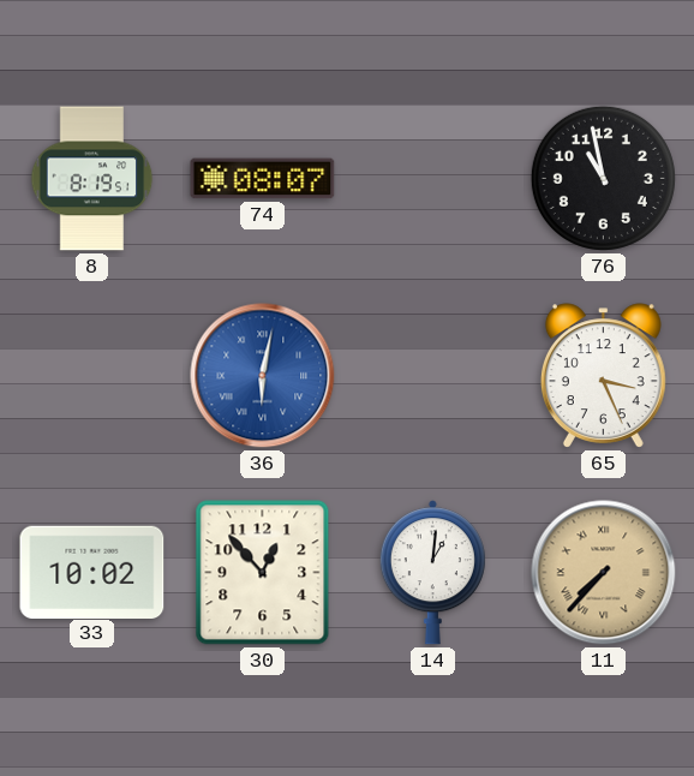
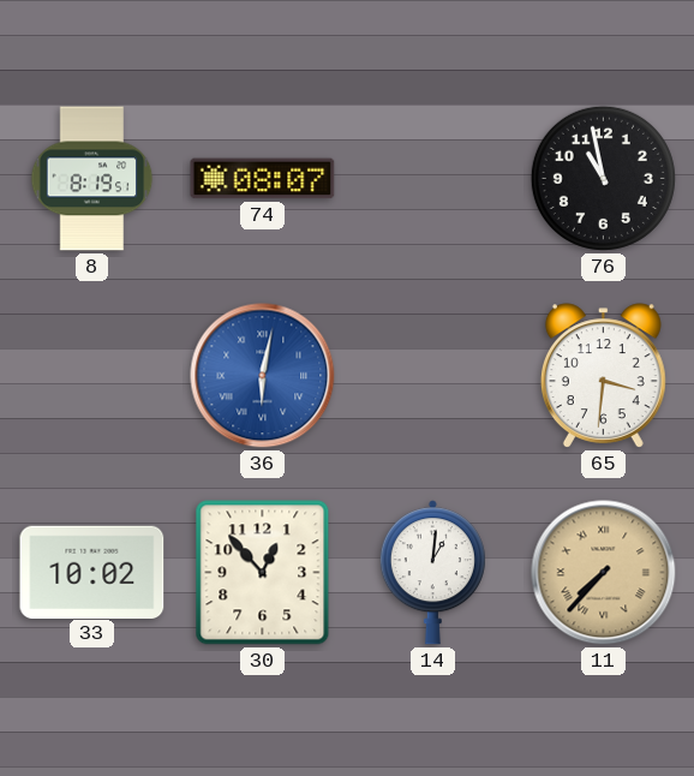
65: 3:26 -> 3:31
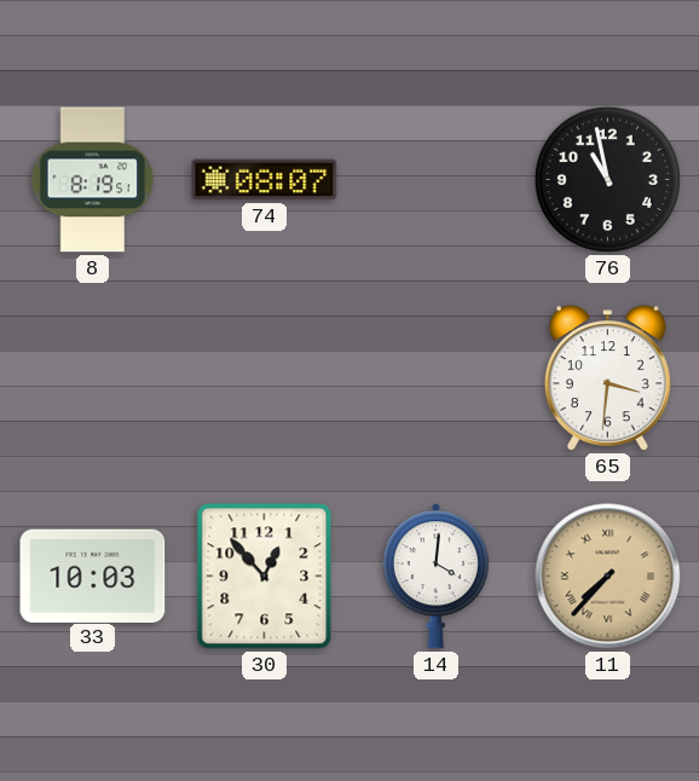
36: 6:02 -> none
33: 10:02 -> 10:03
14: 1:01 -> 4:01
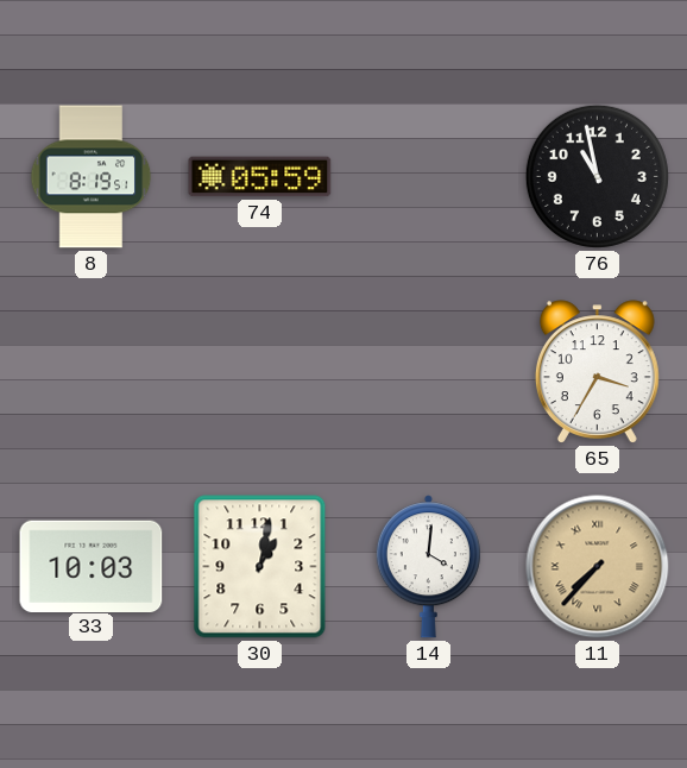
74: 08:07 -> 05:59
65: 3:31 -> 3:35
30: 12:53 -> 1:02
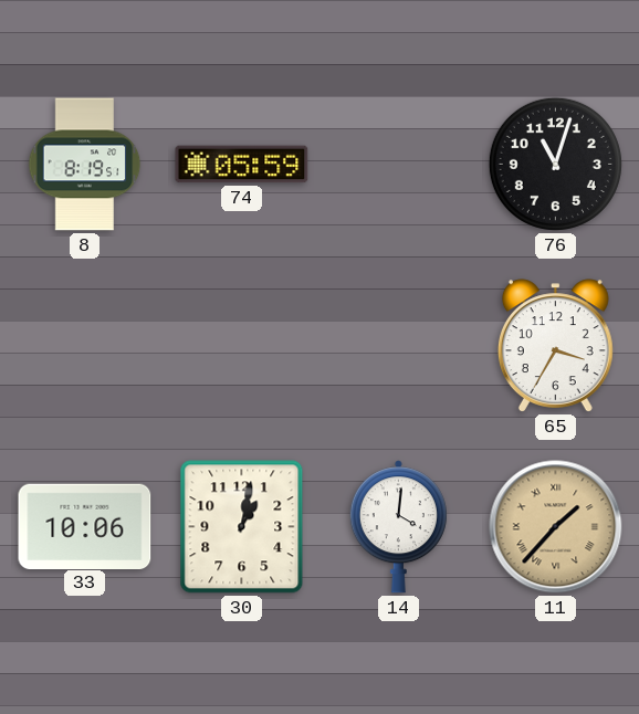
76: 10:58 -> 11:03
33: 10:03 -> 10:06
11: 7:37 -> 1:37
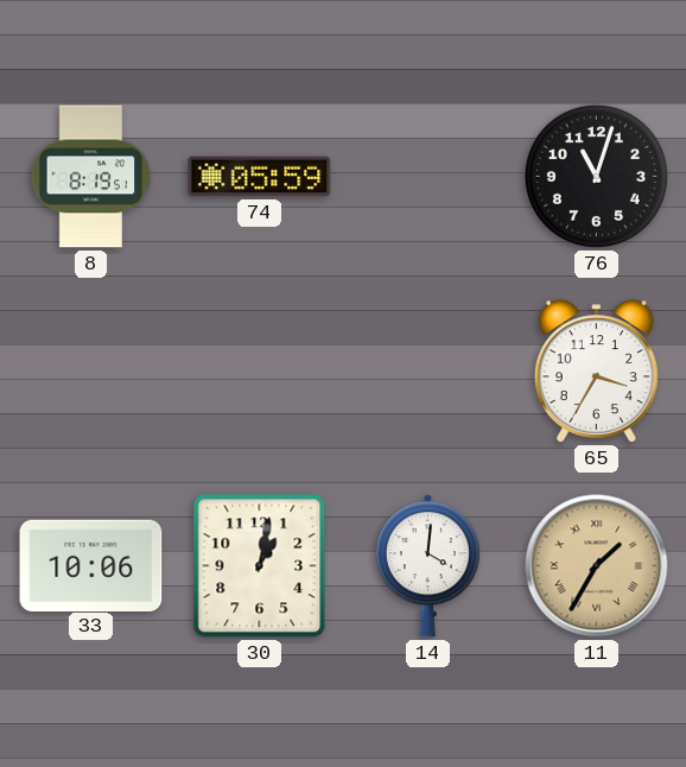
11: 1:37 -> 1:35
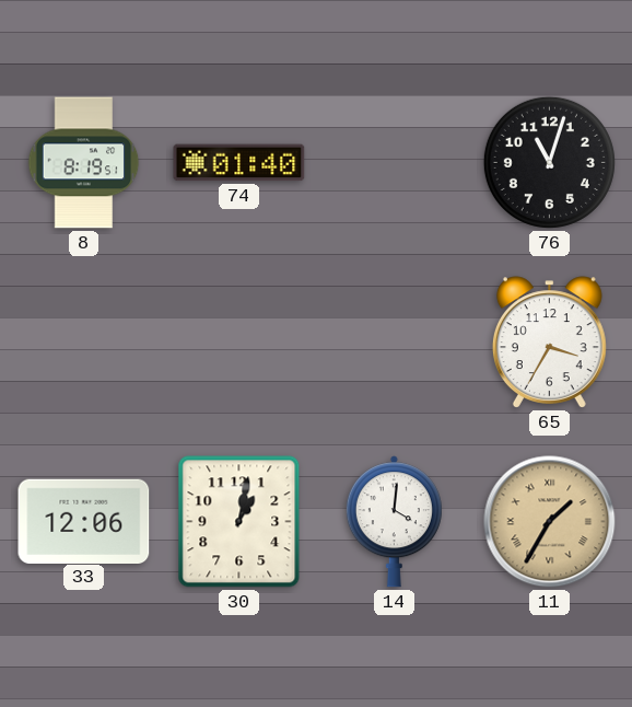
74: 05:59 -> 01:40
33: 10:06 -> 12:06
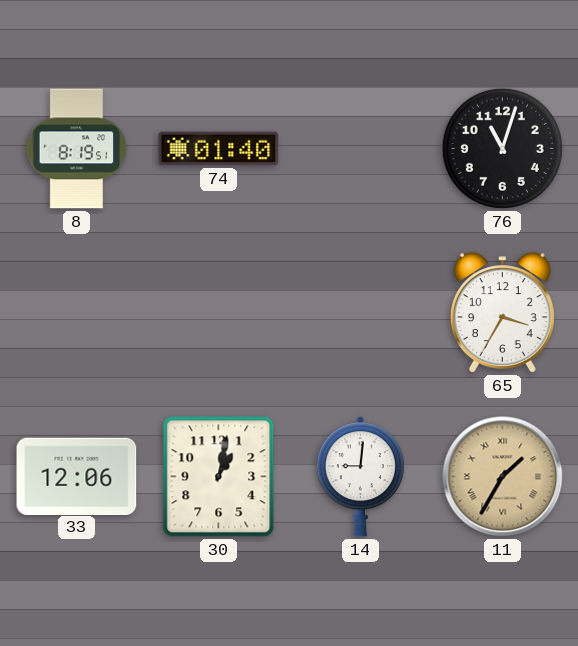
14: 4:01 -> 9:01
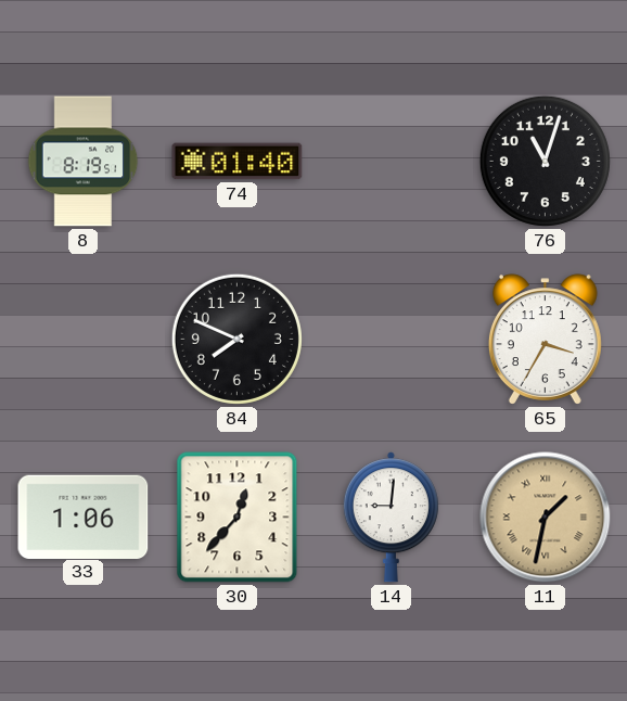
84: none -> 7:49
33: 12:06 -> 1:06
30: 1:02 -> 12:37
11: 1:35 -> 1:32
